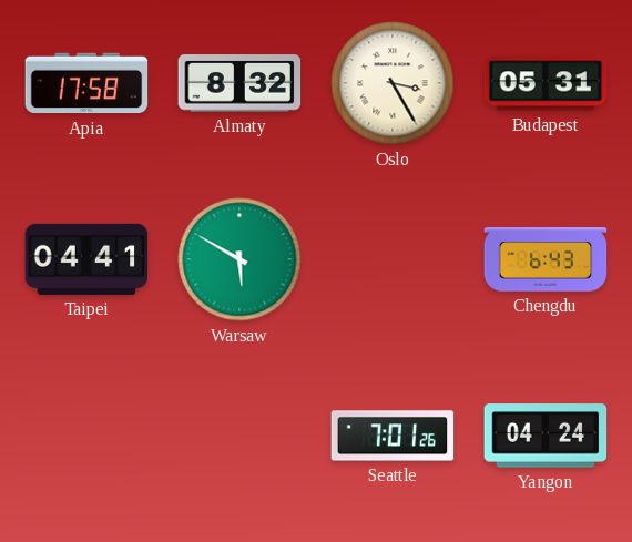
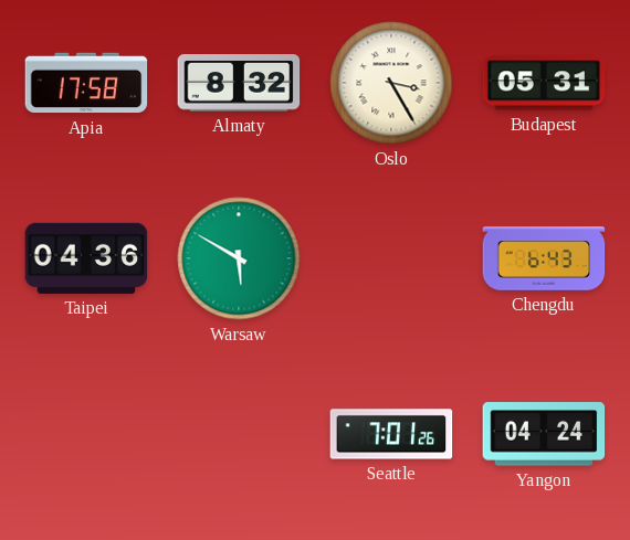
Taipei: 04:41 -> 04:36
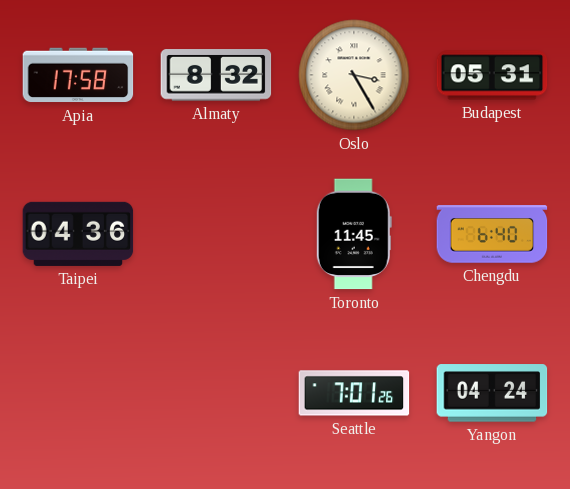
Warsaw: 5:50 -> none
Toronto: none -> 11:45
Chengdu: 6:43 -> 6:40
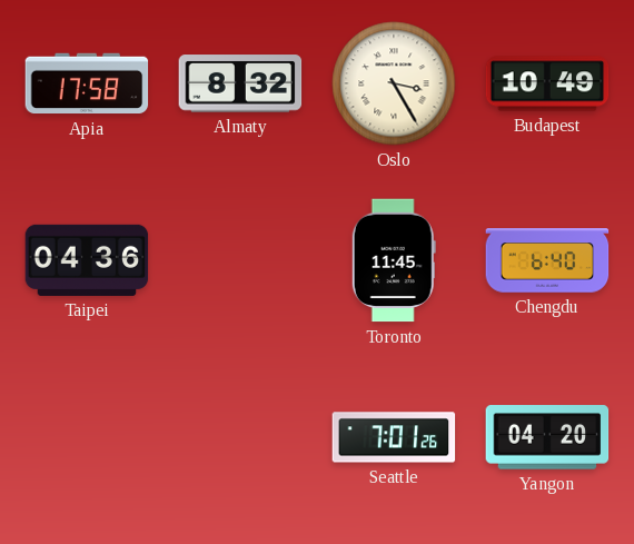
Budapest: 05:31 -> 10:49
Yangon: 04:24 -> 04:20
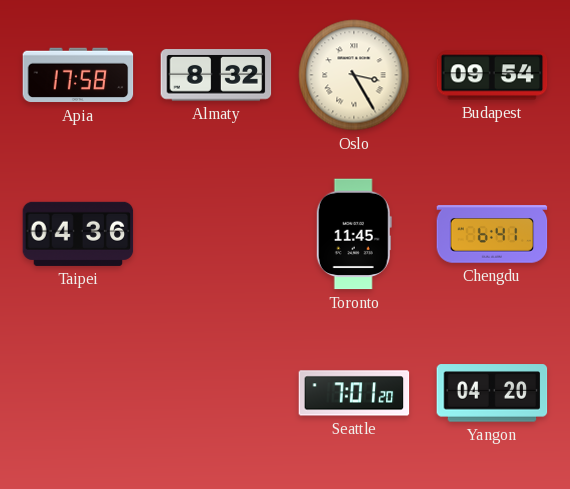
Budapest: 10:49 -> 09:54
Chengdu: 6:40 -> 6:41
Seattle: 7:01:26 -> 7:01:20
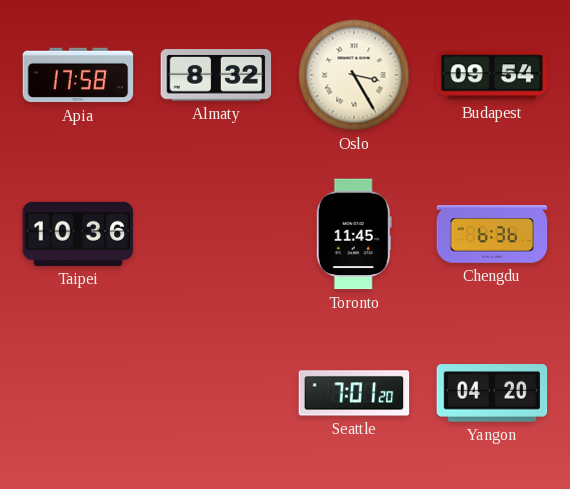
Taipei: 04:36 -> 10:36
Chengdu: 6:41 -> 6:36
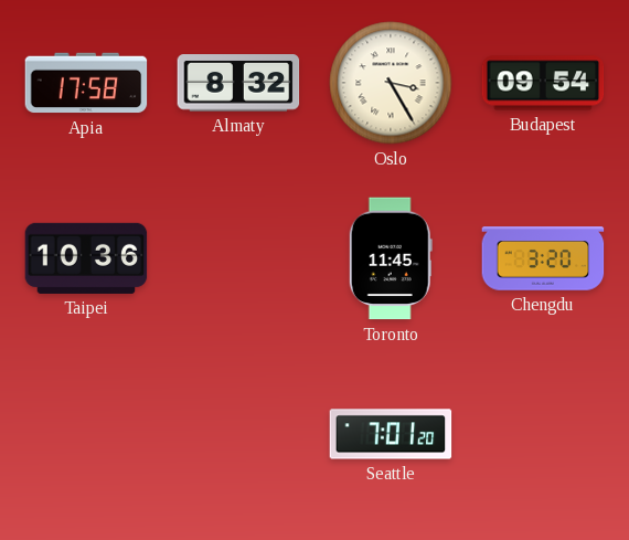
Chengdu: 6:36 -> 3:20
Yangon: 04:20 -> none
